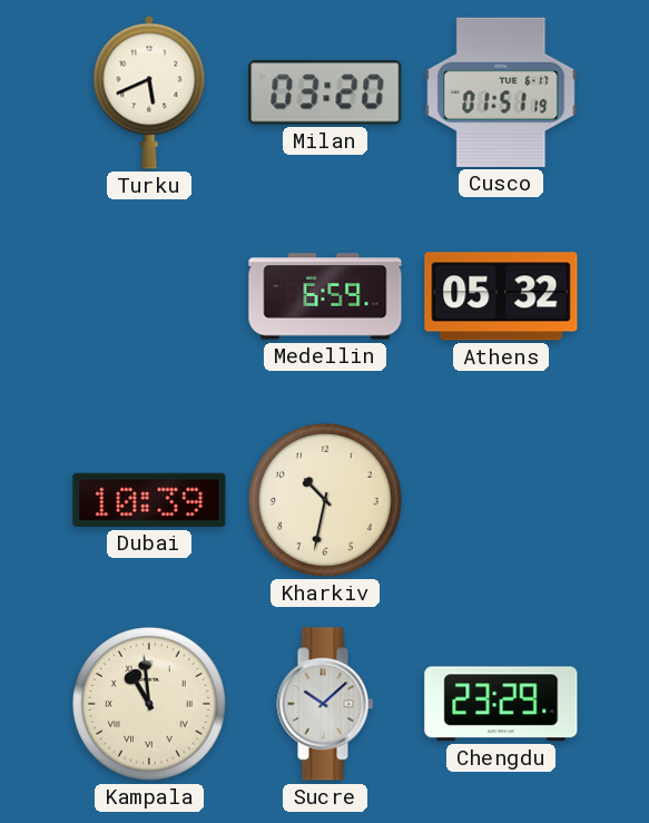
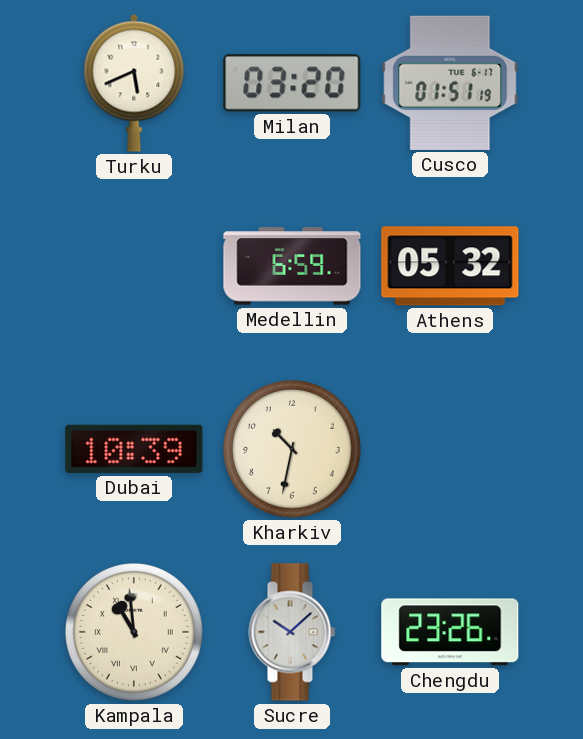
Chengdu: 23:29 -> 23:26
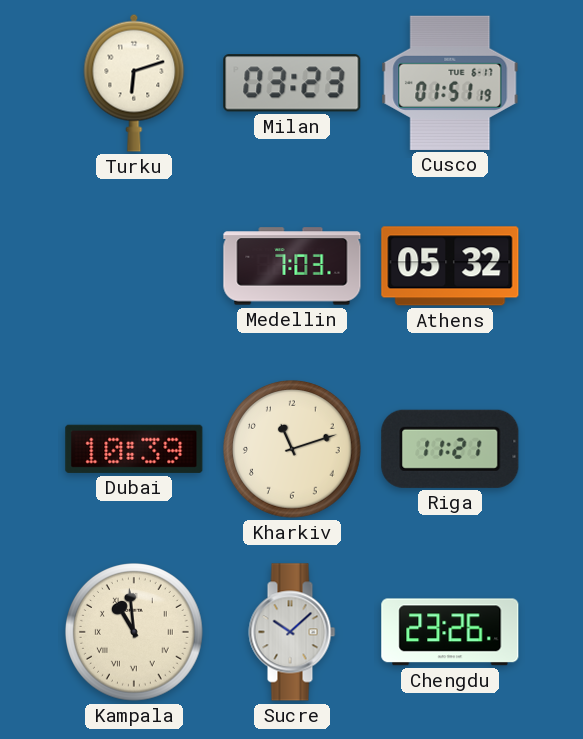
Turku: 5:41 -> 6:12
Milan: 03:20 -> 03:23
Medellin: 6:59 -> 7:03
Kharkiv: 10:32 -> 11:12
Riga: none -> 11:21
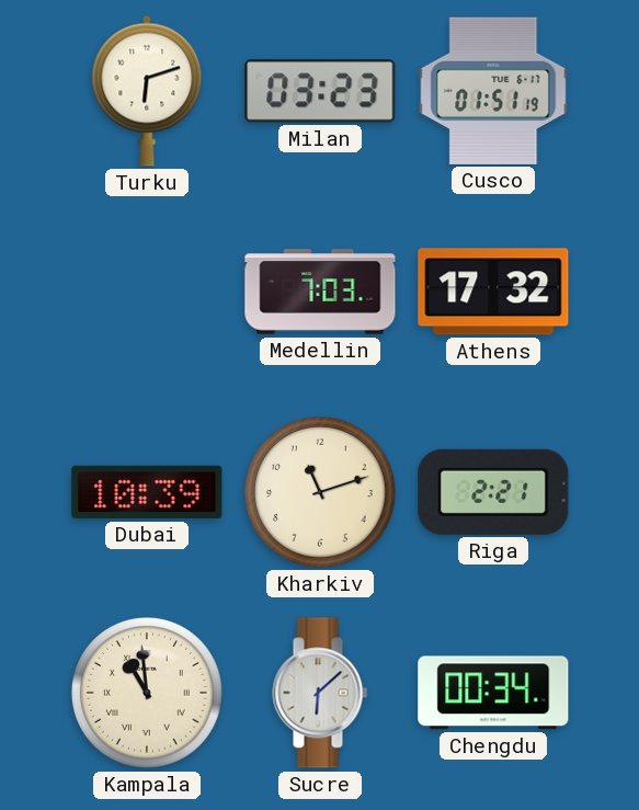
Athens: 05:32 -> 17:32
Riga: 11:21 -> 2:21
Sucre: 10:08 -> 6:08
Chengdu: 23:26 -> 00:34
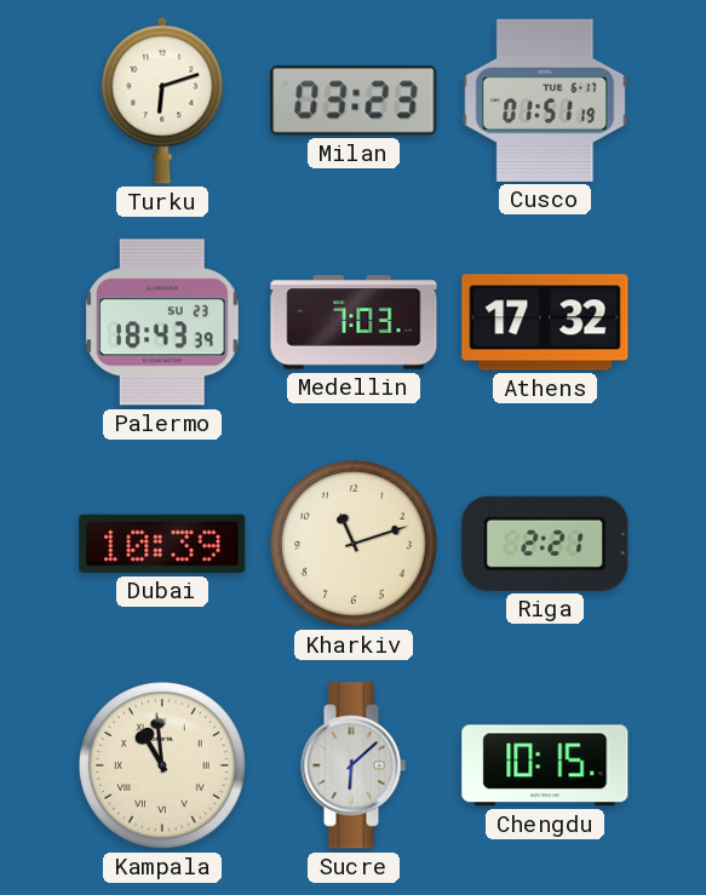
Palermo: none -> 18:43
Chengdu: 00:34 -> 10:15
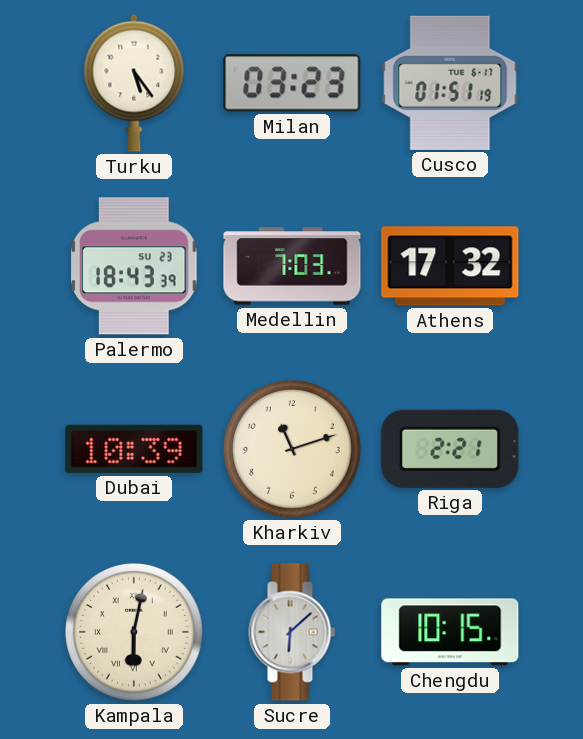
Turku: 6:12 -> 5:24
Kampala: 10:59 -> 6:02
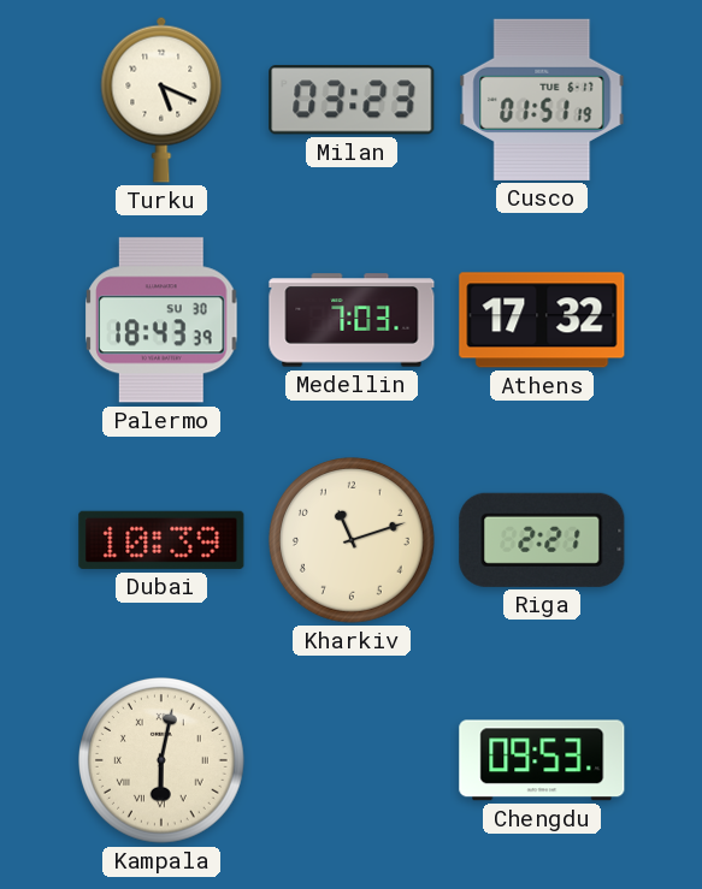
Turku: 5:24 -> 5:19
Palermo date: SU 23 -> SU 30
Sucre: 6:08 -> none
Chengdu: 10:15 -> 09:53
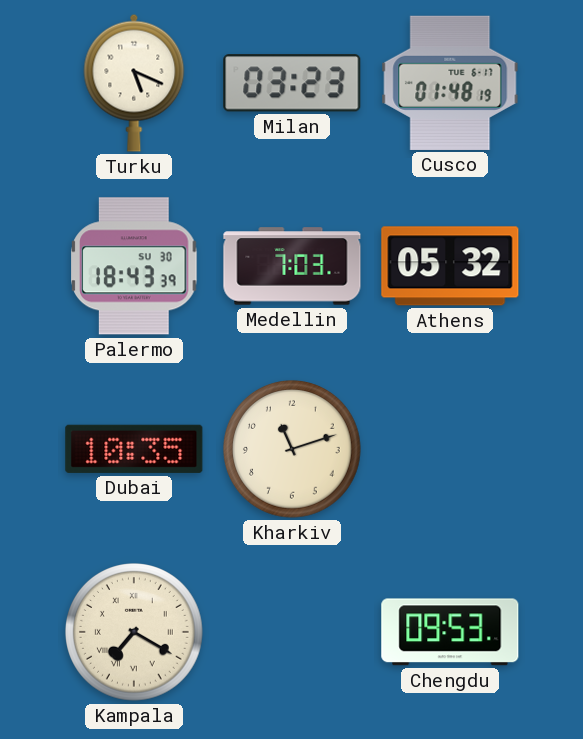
Cusco: 01:51 -> 01:48
Athens: 17:32 -> 05:32
Dubai: 10:39 -> 10:35
Riga: 2:21 -> none
Kampala: 6:02 -> 7:20
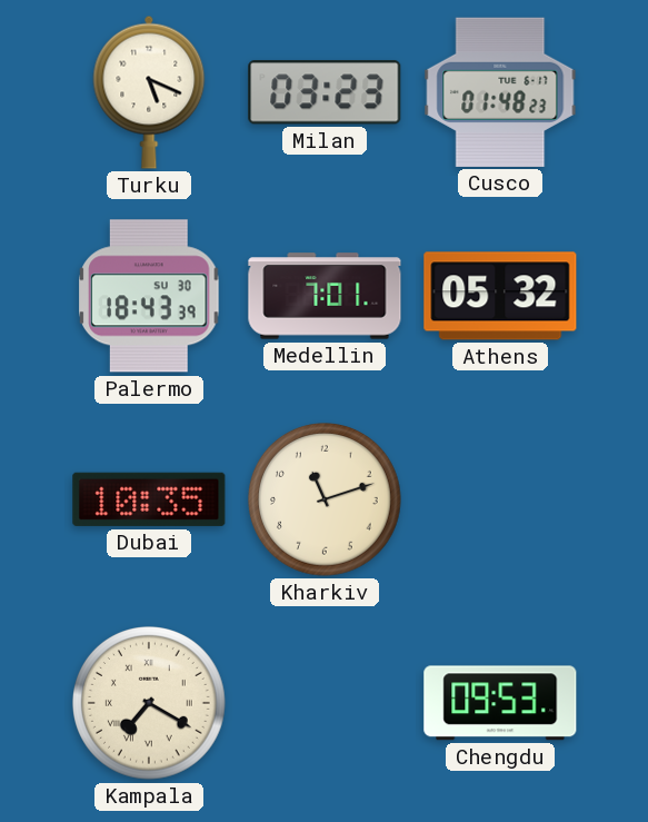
Cusco: 01:48:19 -> 01:48:23
Medellin: 7:03 -> 7:01
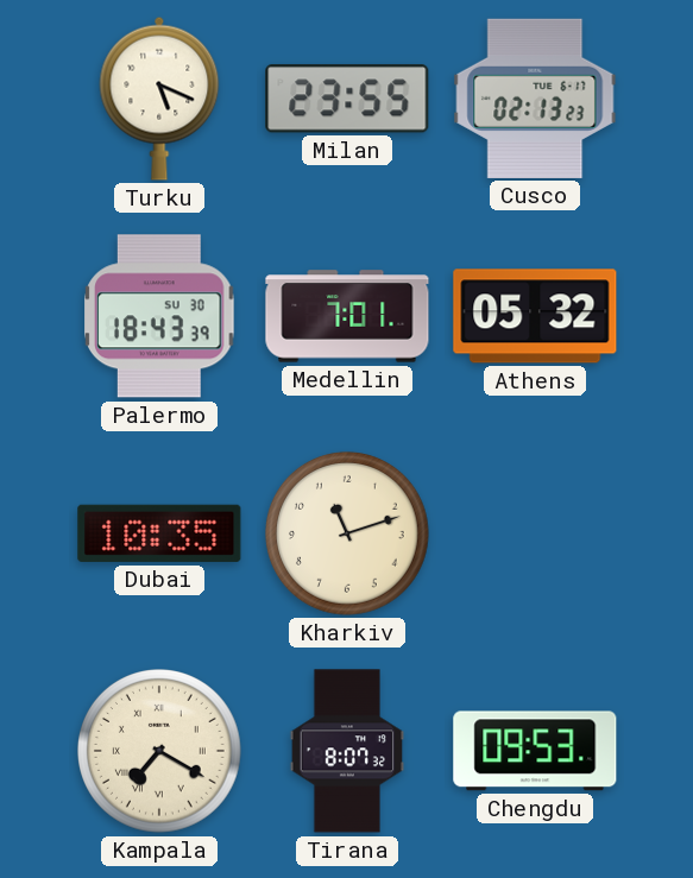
Milan: 03:23 -> 23:55
Cusco: 01:48 -> 02:13
Tirana: none -> 8:07
